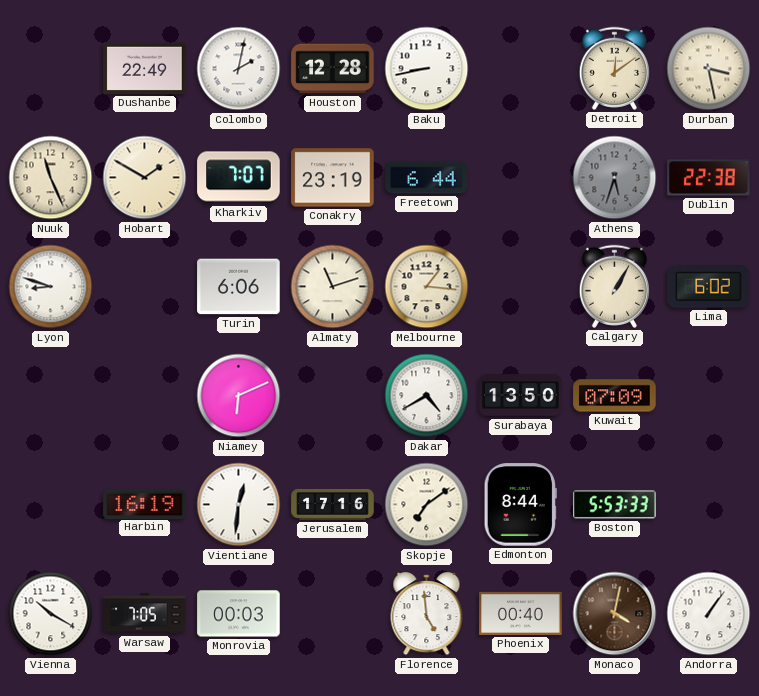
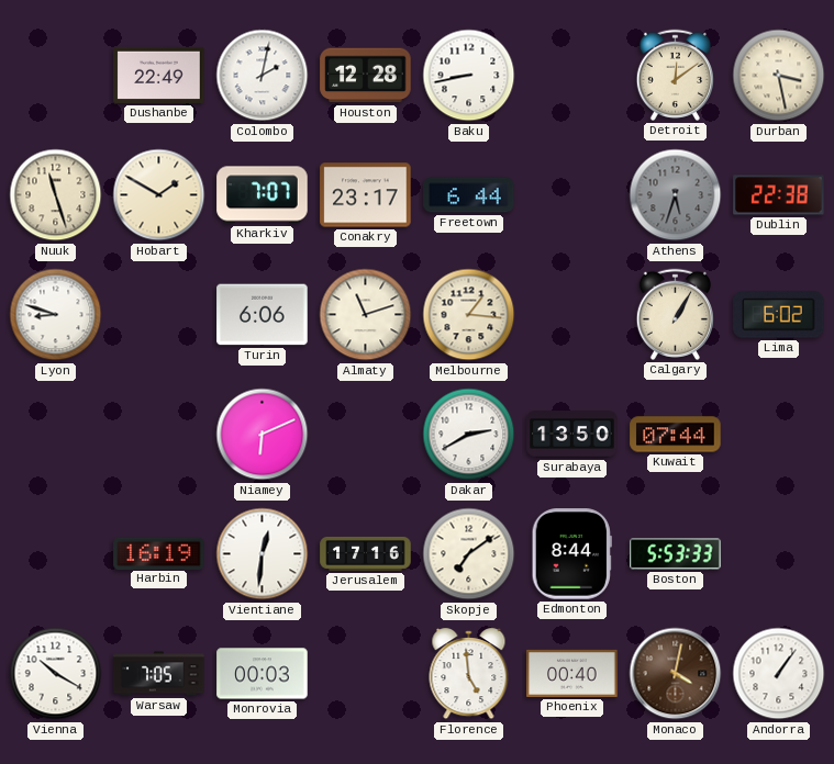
Nuuk: 11:26 -> 11:27
Conakry: 23:19 -> 23:17
Dakar: 4:40 -> 2:40
Kuwait: 07:09 -> 07:44
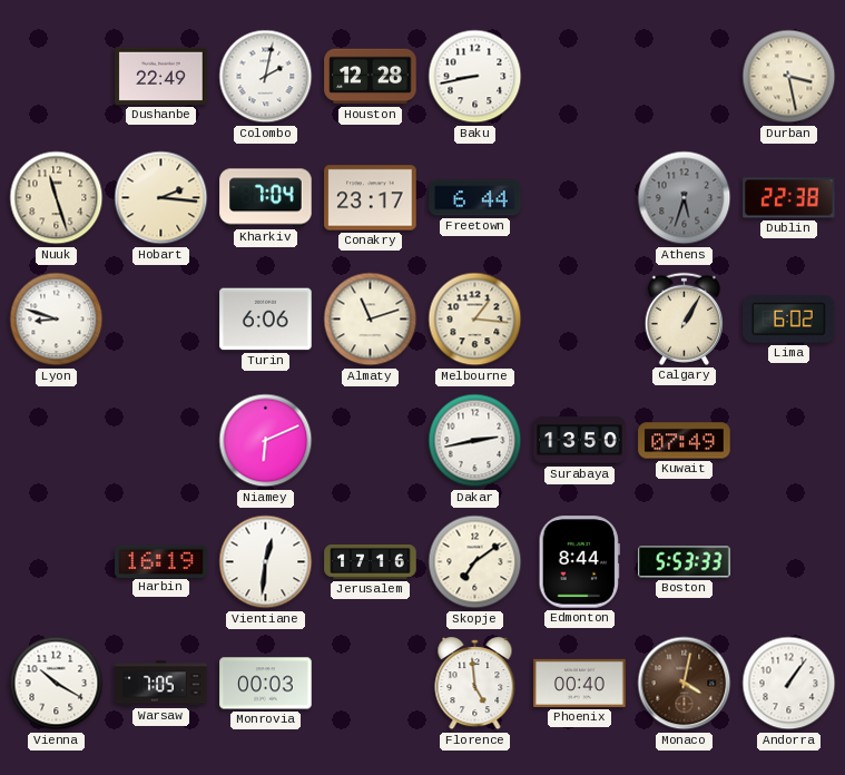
Detroit: 12:09 -> none
Hobart: 1:50 -> 2:16
Kharkiv: 7:07 -> 7:04
Dakar: 2:40 -> 2:43
Kuwait: 07:44 -> 07:49
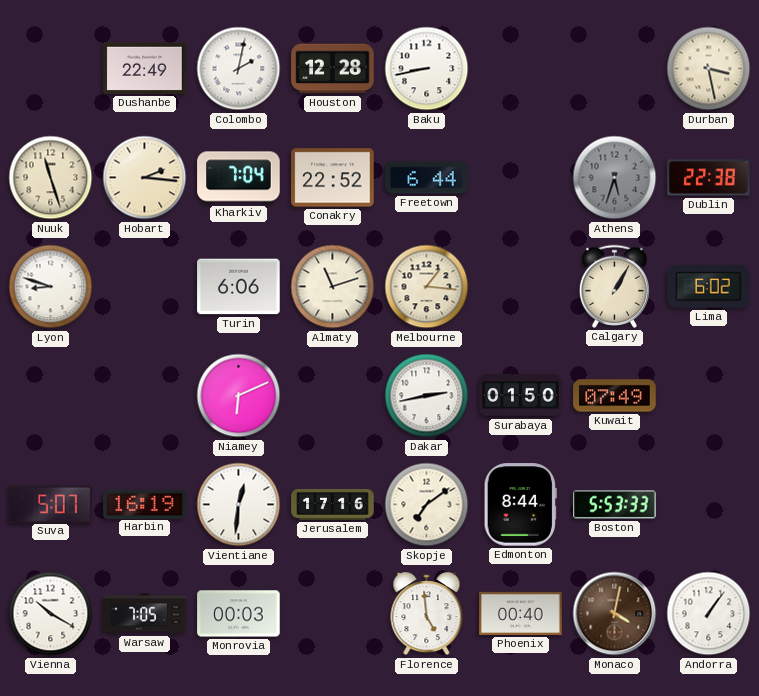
Conakry: 23:17 -> 22:52
Surabaya: 13:50 -> 01:50
Suva: none -> 5:07
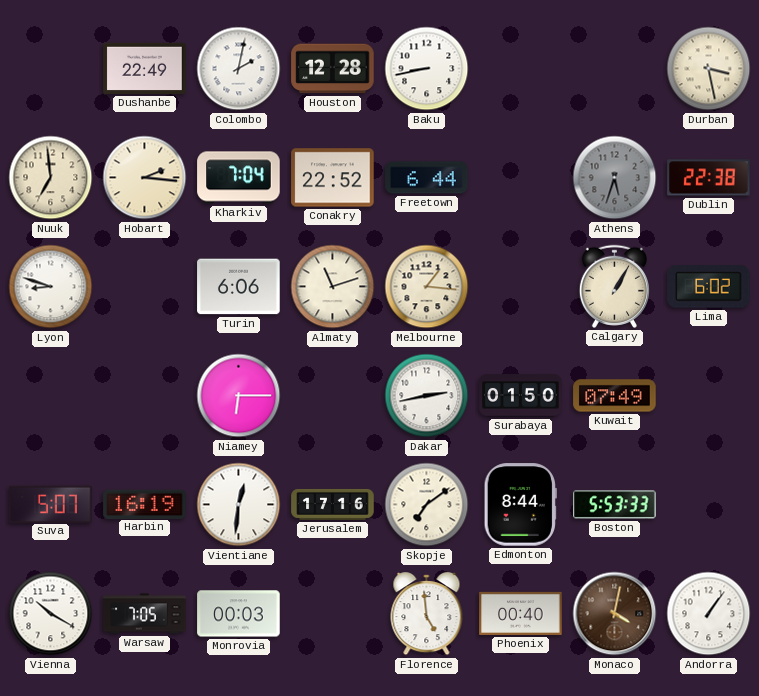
Nuuk: 11:27 -> 6:59
Niamey: 6:11 -> 6:15
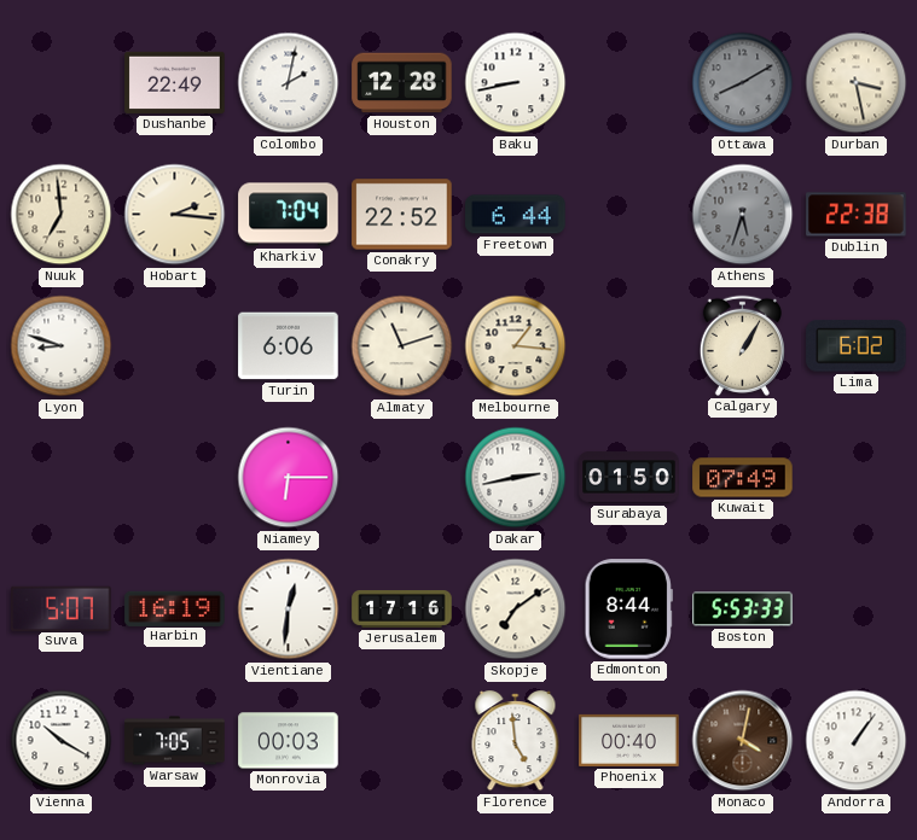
Ottawa: none -> 8:10
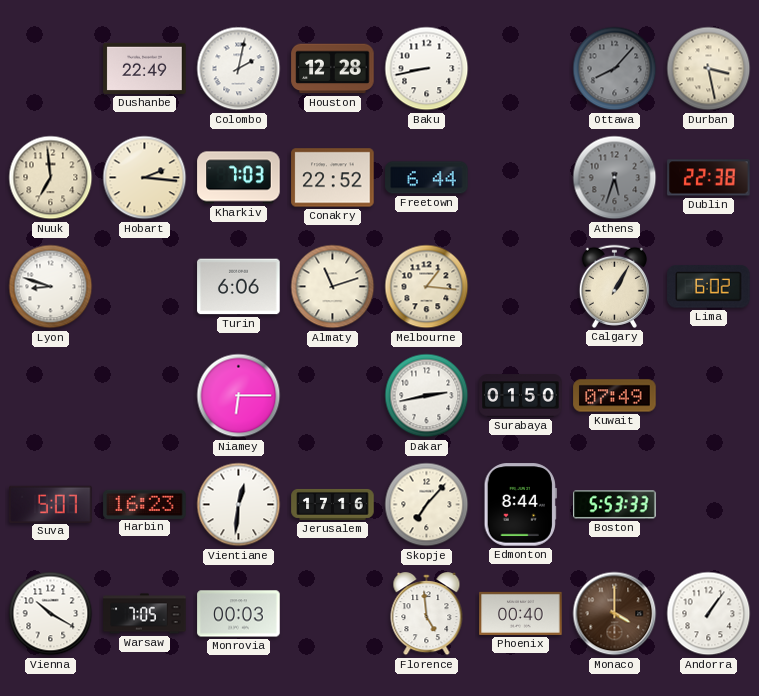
Ottawa: 8:10 -> 8:07
Kharkiv: 7:04 -> 7:03
Harbin: 16:19 -> 16:23
Skopje: 7:09 -> 7:07
Monaco: 4:02 -> 4:00
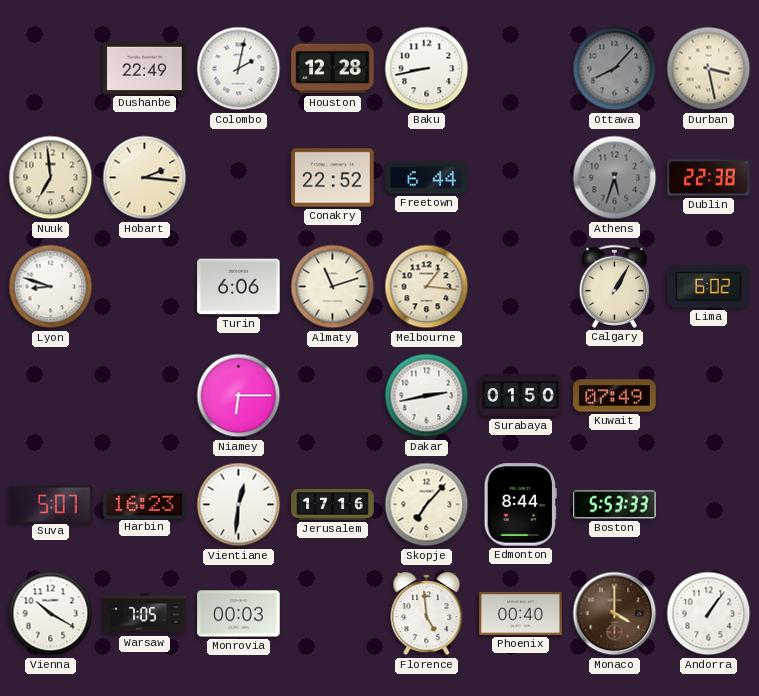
Kharkiv: 7:03 -> none
